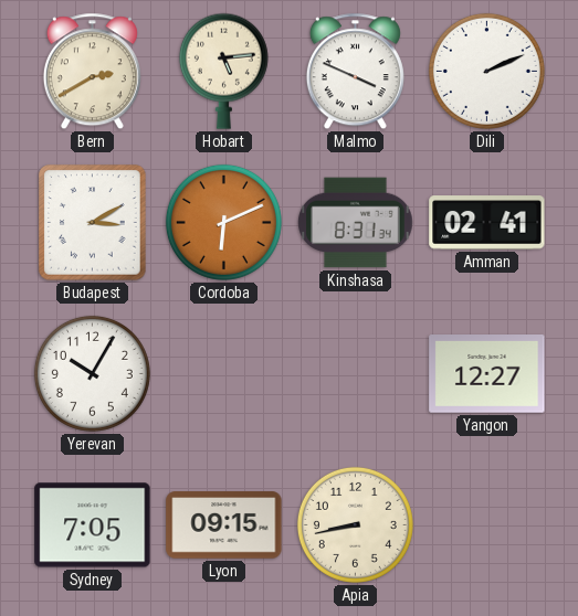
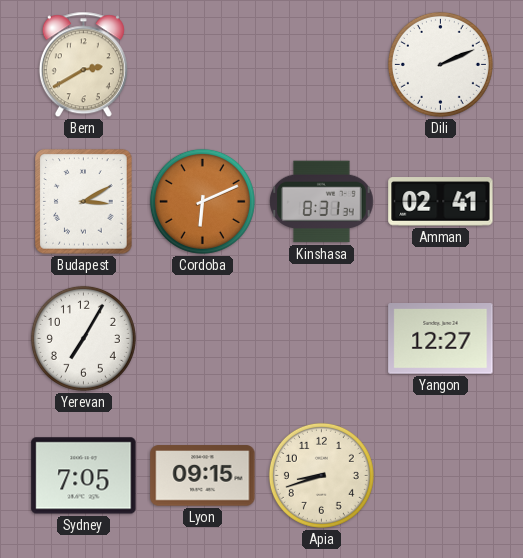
Hobart: 5:14 -> none
Malmo: 3:49 -> none
Yerevan: 10:05 -> 7:05
Apia: 8:43 -> 8:42
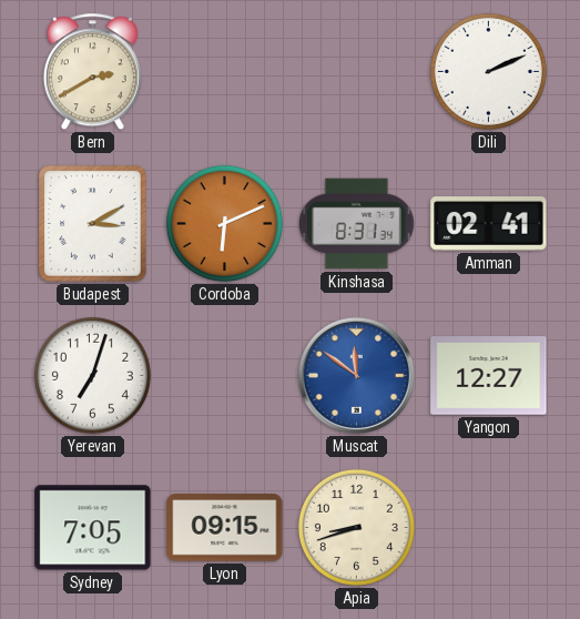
Yerevan: 7:05 -> 7:03
Muscat: none -> 11:51
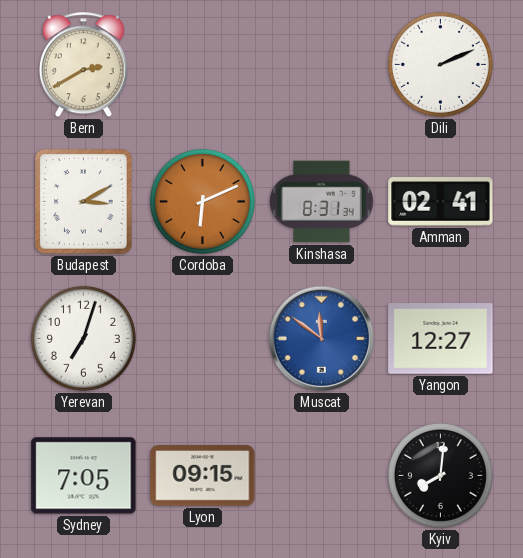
Apia: 8:42 -> none
Kyiv: none -> 8:01
